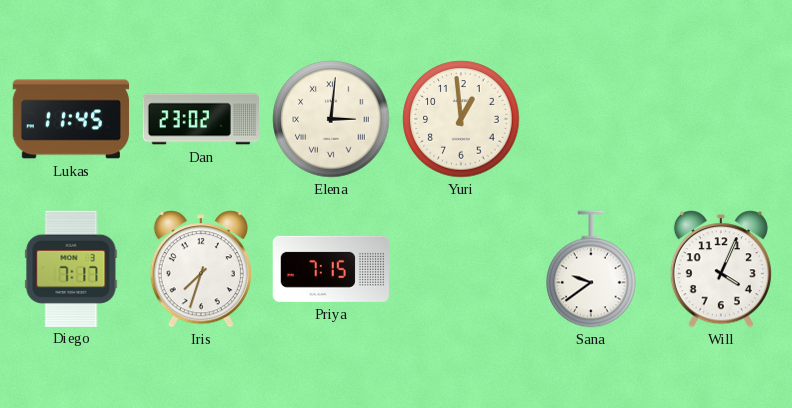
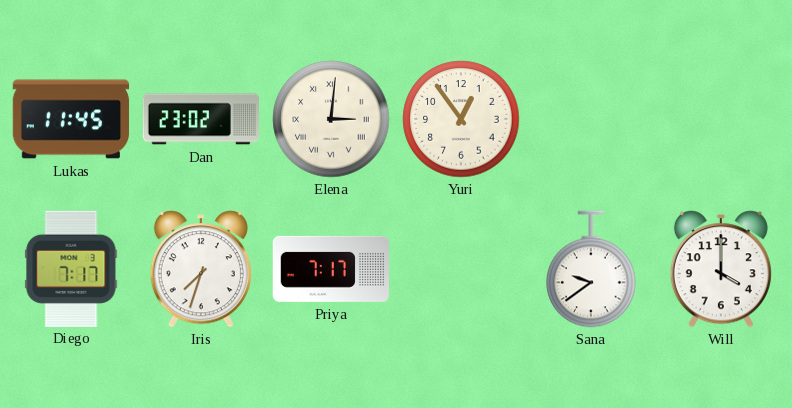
Yuri: 12:59 -> 12:54
Priya: 7:15 -> 7:17
Will: 4:04 -> 4:00
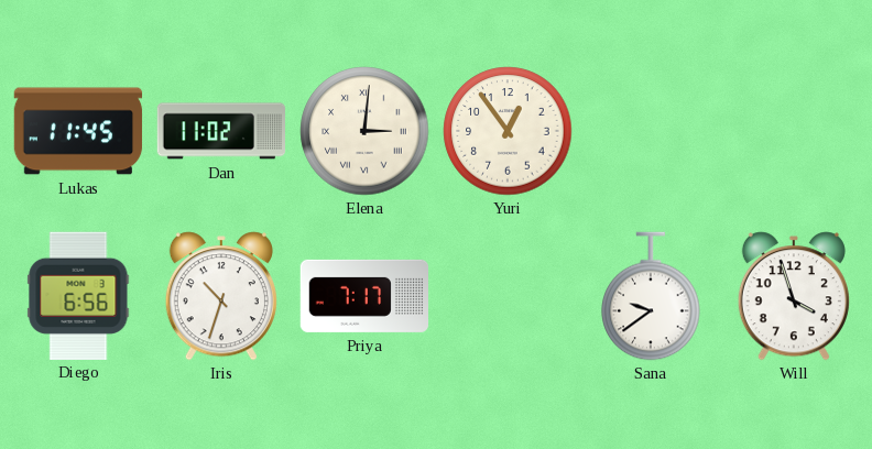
Dan: 23:02 -> 11:02
Diego: 7:17 -> 6:56
Iris: 7:33 -> 10:33
Will: 4:00 -> 3:57
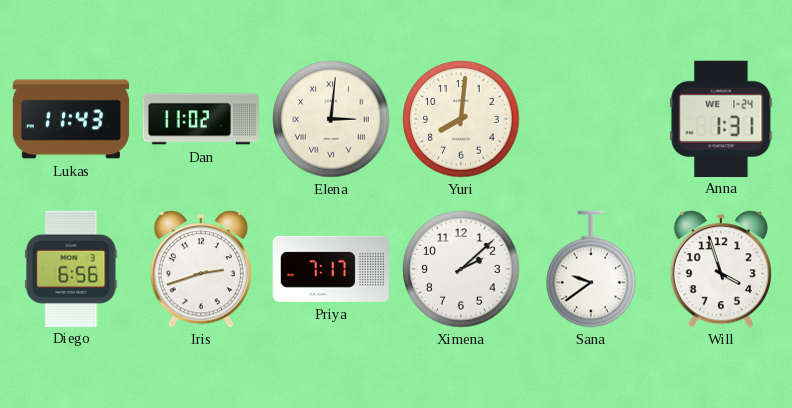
Lukas: 11:45 -> 11:43
Yuri: 12:54 -> 8:01
Anna: none -> 1:31
Iris: 10:33 -> 2:42
Ximena: none -> 2:08
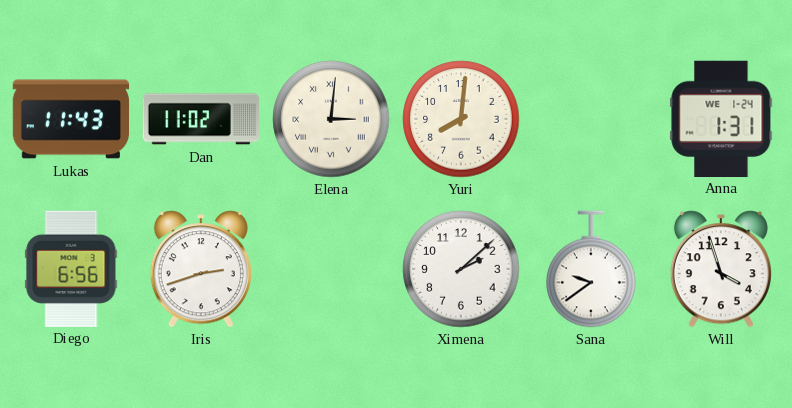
Priya: 7:17 -> none
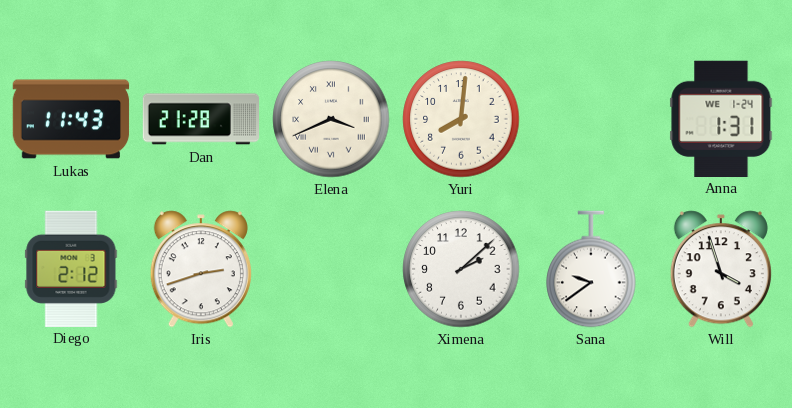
Dan: 11:02 -> 21:28
Elena: 3:01 -> 3:41
Diego: 6:56 -> 2:12
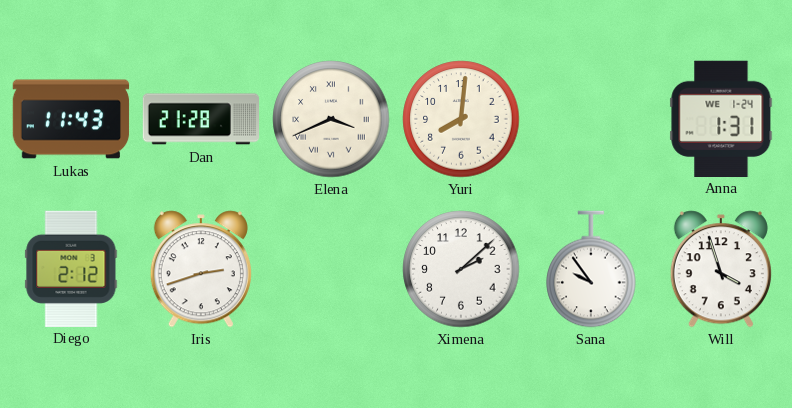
Sana: 9:39 -> 9:54
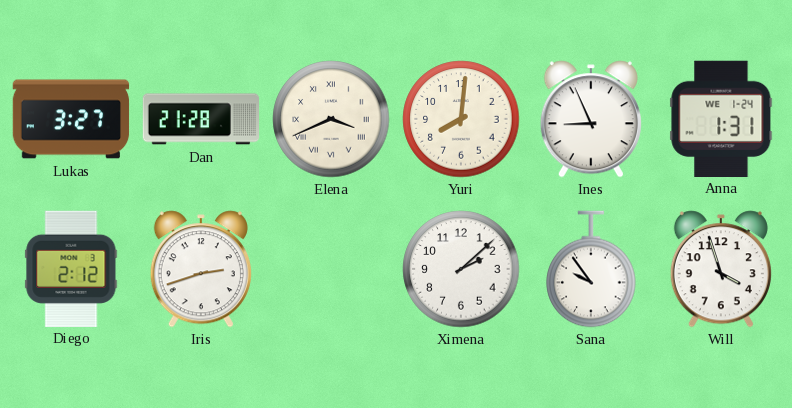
Lukas: 11:43 -> 3:27
Ines: none -> 8:56
